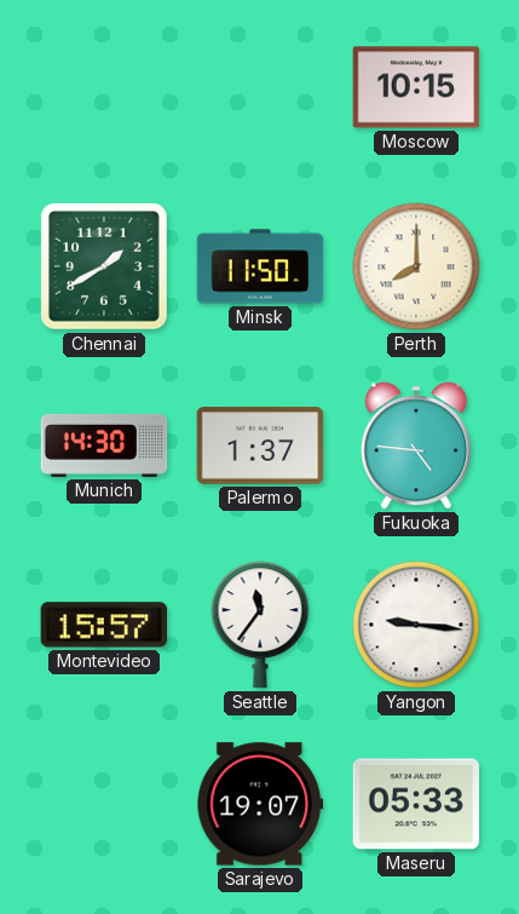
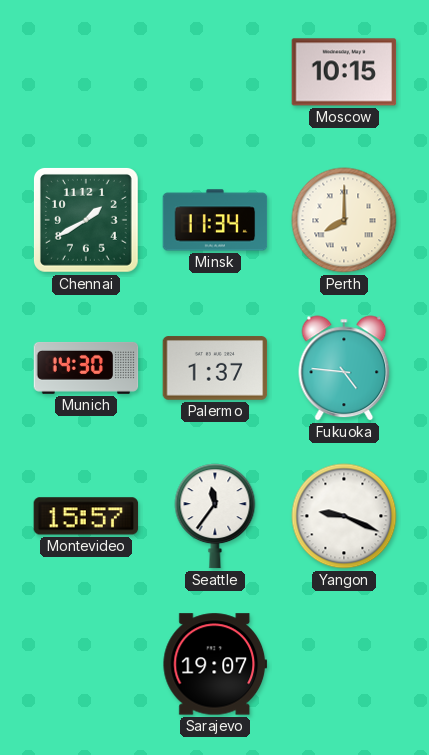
Minsk: 11:50 -> 11:34
Yangon: 9:16 -> 9:19
Maseru: 05:33 -> none
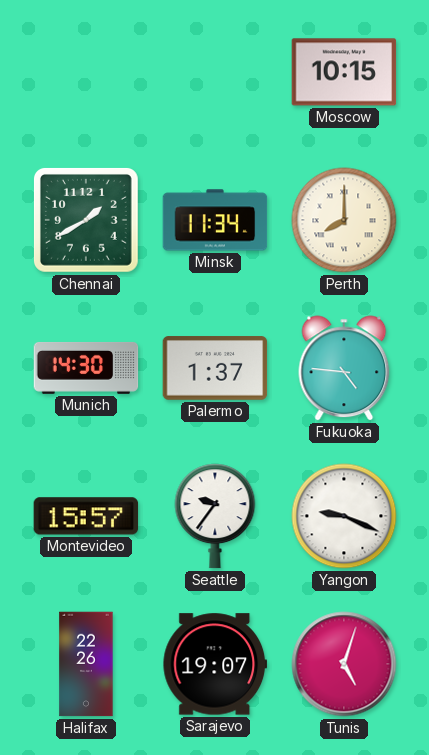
Seattle: 11:36 -> 9:36
Halifax: none -> 22:26
Tunis: none -> 5:03
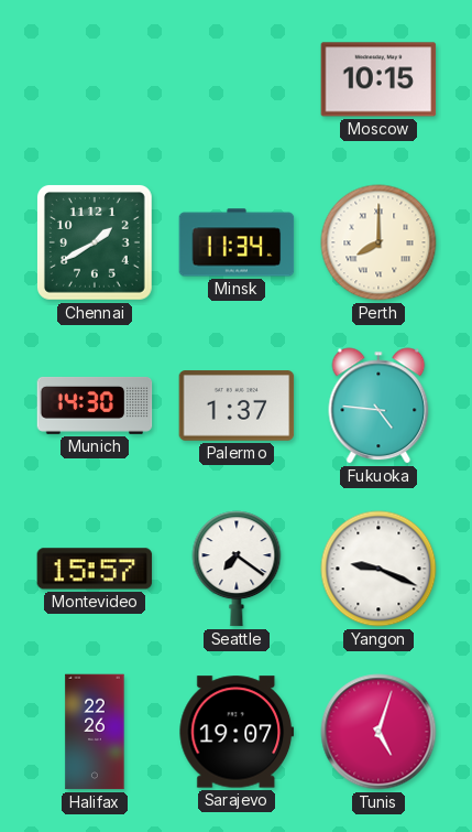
Seattle: 9:36 -> 7:21
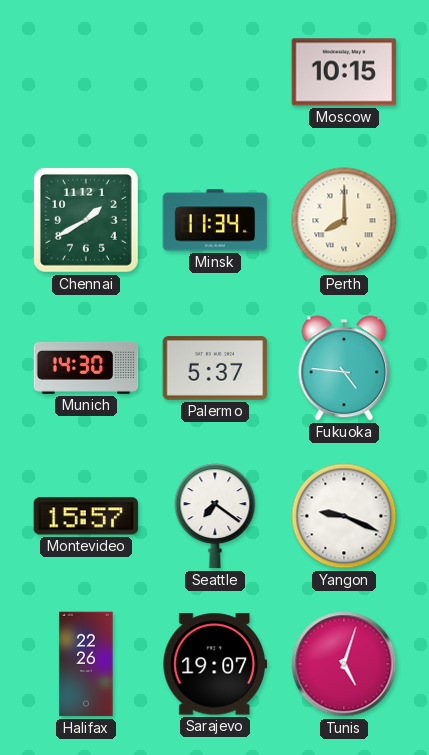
Palermo: 1:37 -> 5:37
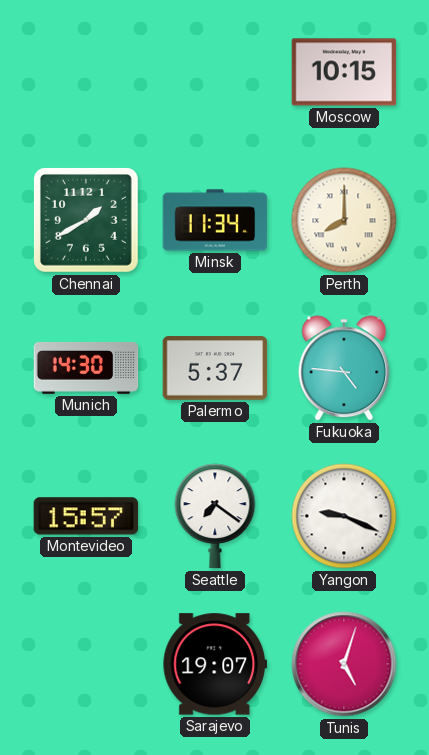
Halifax: 22:26 -> none
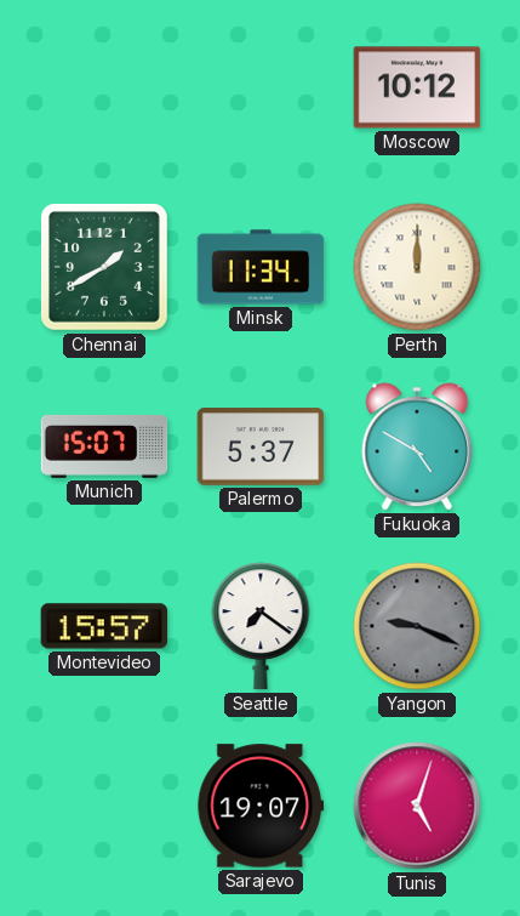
Moscow: 10:15 -> 10:12
Perth: 8:00 -> 12:00
Munich: 14:30 -> 15:07
Fukuoka: 4:46 -> 4:50
Yangon dial: white -> grey
